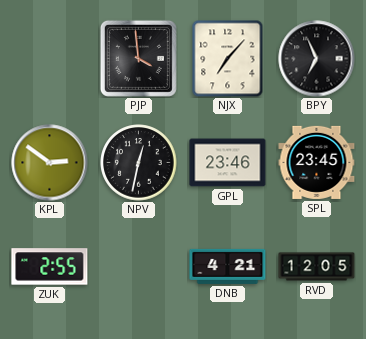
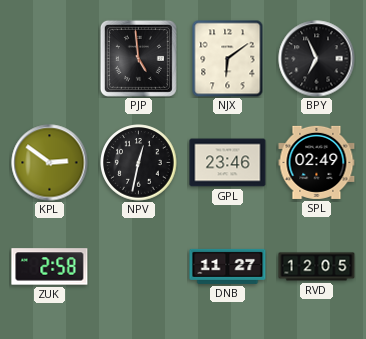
PJP: 3:59 -> 4:59
NJX: 7:07 -> 6:09
SPL: 23:45 -> 02:49
ZUK: 2:55 -> 2:58
DNB: 4:21 -> 11:27
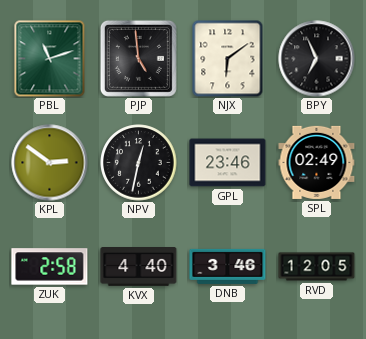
PBL: none -> 11:12
KVX: none -> 4:40
DNB: 11:27 -> 3:46
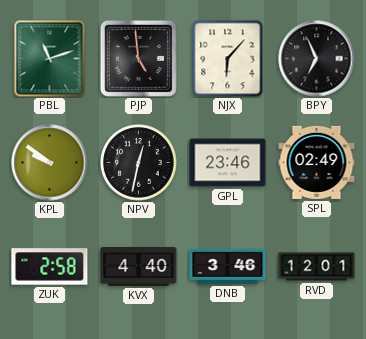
NJX: 6:09 -> 6:07
KPL: 2:51 -> 9:51
RVD: 12:05 -> 12:01
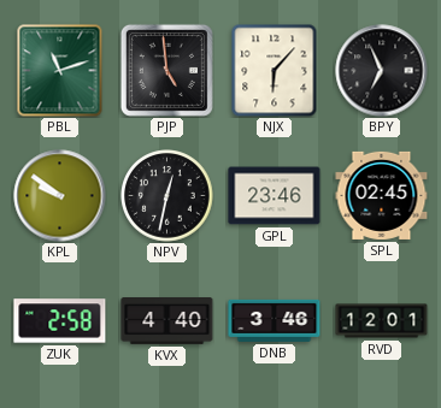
SPL: 02:49 -> 02:45
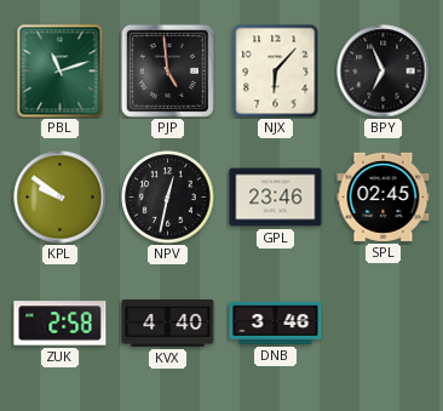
RVD: 12:01 -> none
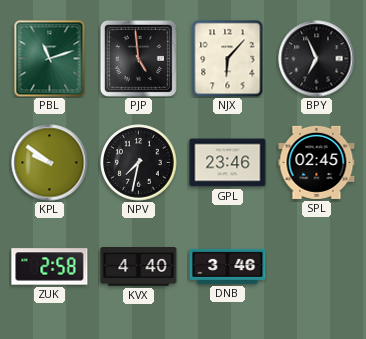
NPV: 12:32 -> 7:32
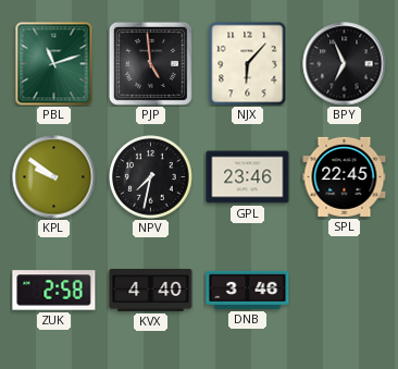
SPL: 02:45 -> 22:45
